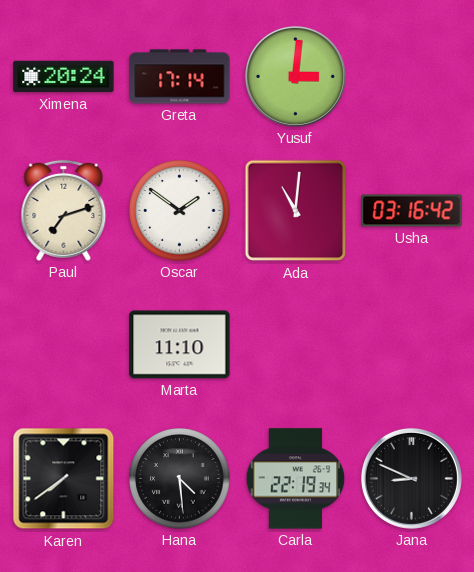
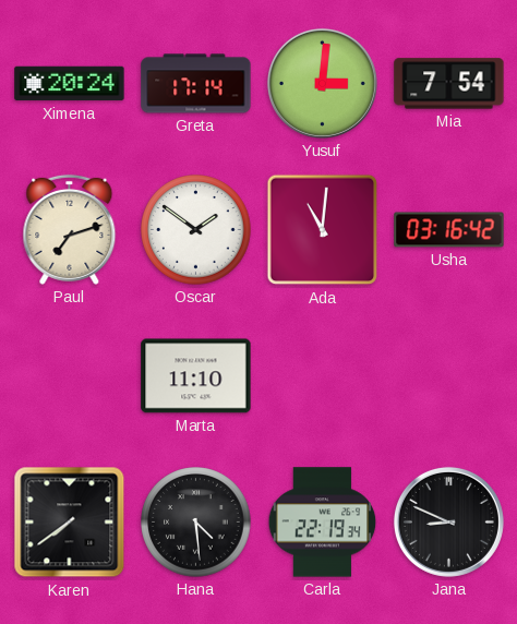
Mia: none -> 7:54
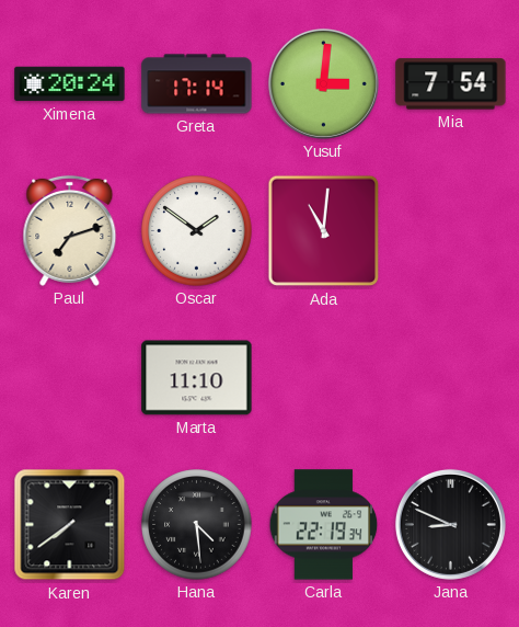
Usha: 03:16 -> none
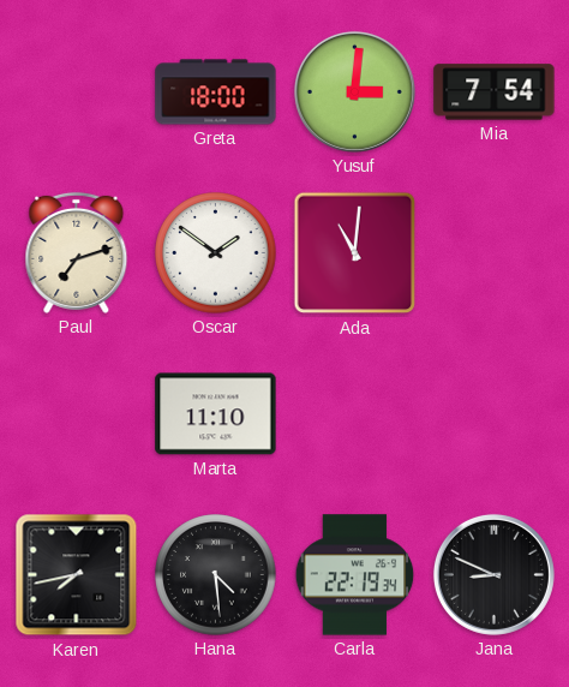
Ximena: 20:24 -> none
Greta: 17:14 -> 18:00
Karen: 7:39 -> 7:43
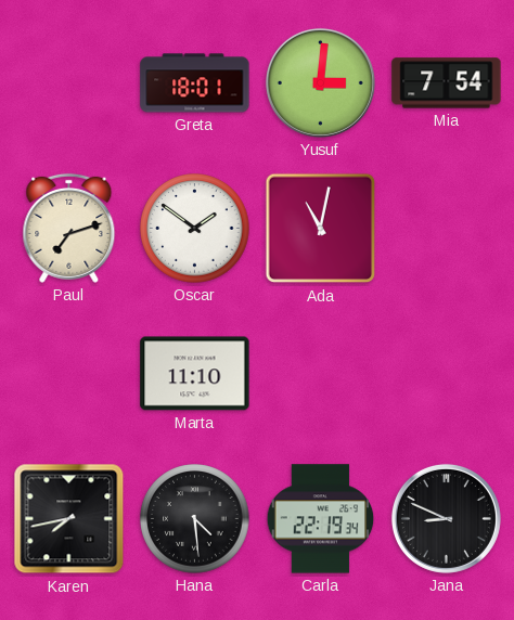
Greta: 18:00 -> 18:01
Ada: 11:01 -> 11:02
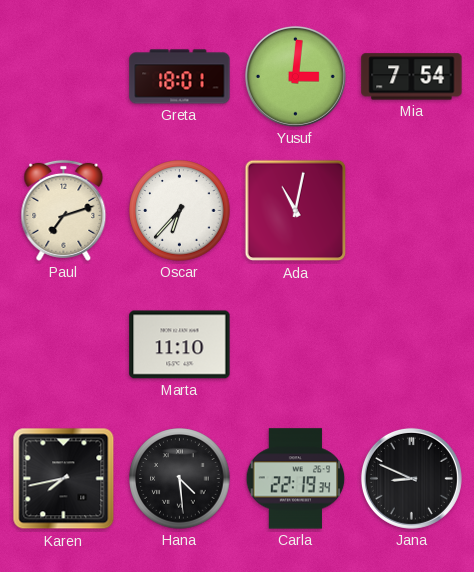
Oscar: 1:51 -> 6:37
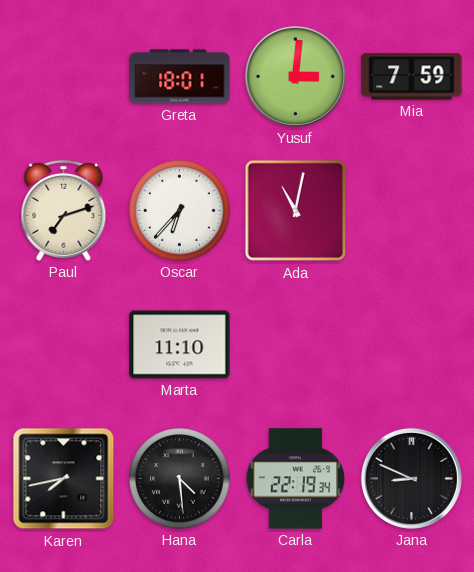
Mia: 7:54 -> 7:59
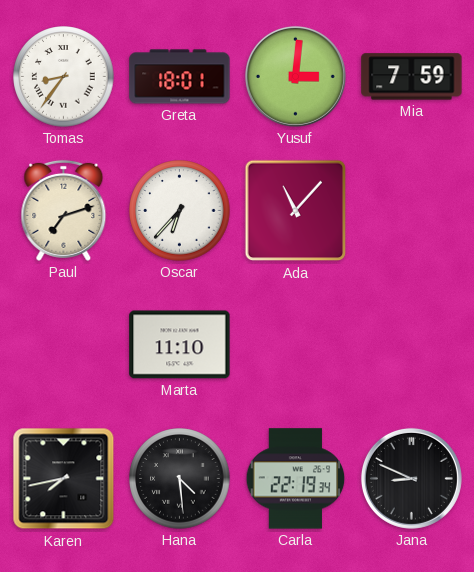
Tomas: none -> 8:36
Ada: 11:02 -> 11:07
